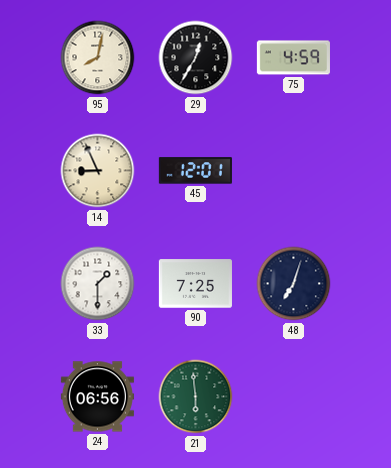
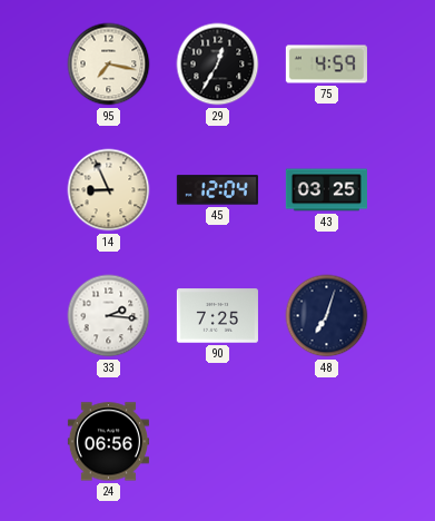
95: 8:02 -> 7:17
45: 12:01 -> 12:04
43: none -> 03:25
33: 1:30 -> 2:16
21: 5:59 -> none
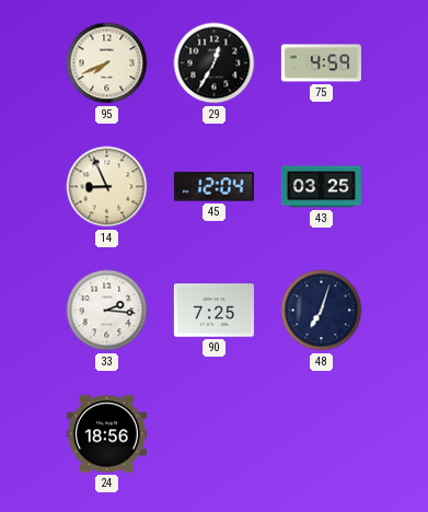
95: 7:17 -> 7:41
24: 06:56 -> 18:56
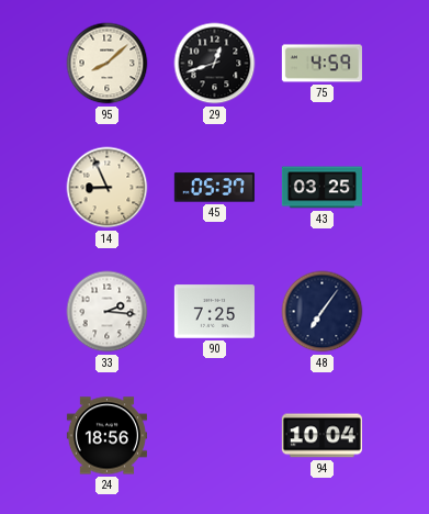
95: 7:41 -> 8:08
29: 12:35 -> 12:42
45: 12:04 -> 05:37
48: 7:03 -> 7:06
94: none -> 10:04
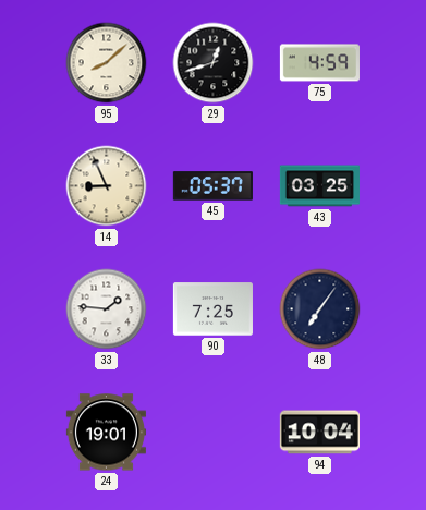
33: 2:16 -> 1:46
24: 18:56 -> 19:01
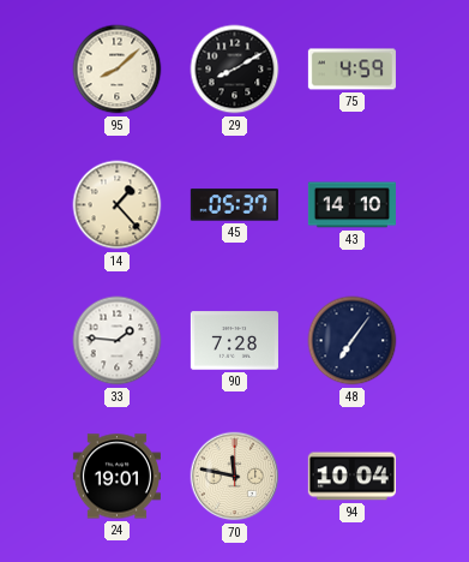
29: 12:42 -> 8:10
14: 8:56 -> 1:23
43: 03:25 -> 14:10
90: 7:25 -> 7:28
70: none -> 11:47
